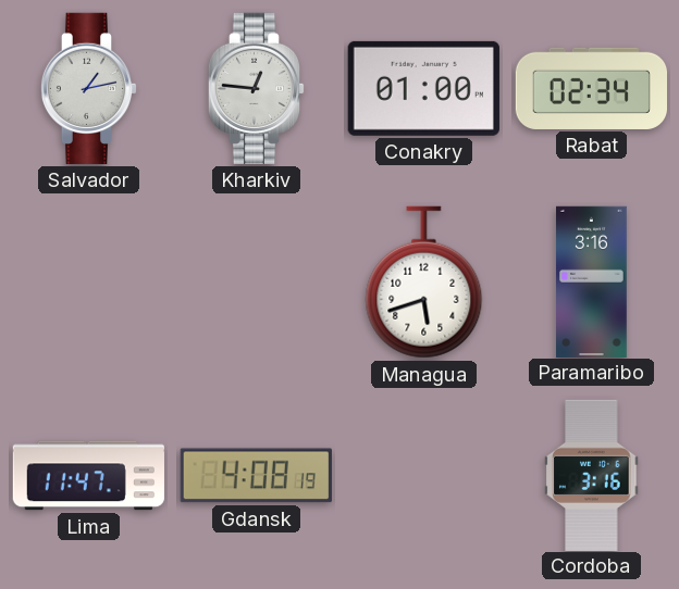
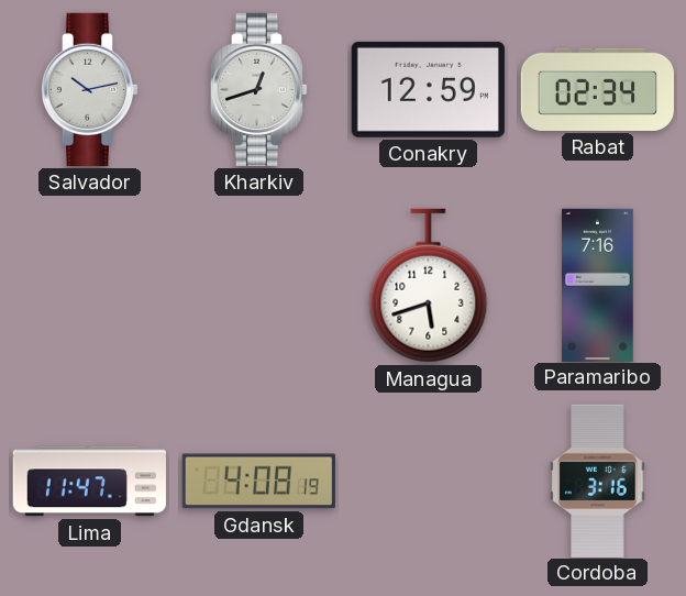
Salvador: 1:13 -> 10:13
Kharkiv: 12:46 -> 12:42
Conakry: 01:00 -> 12:59
Paramaribo: 3:16 -> 7:16
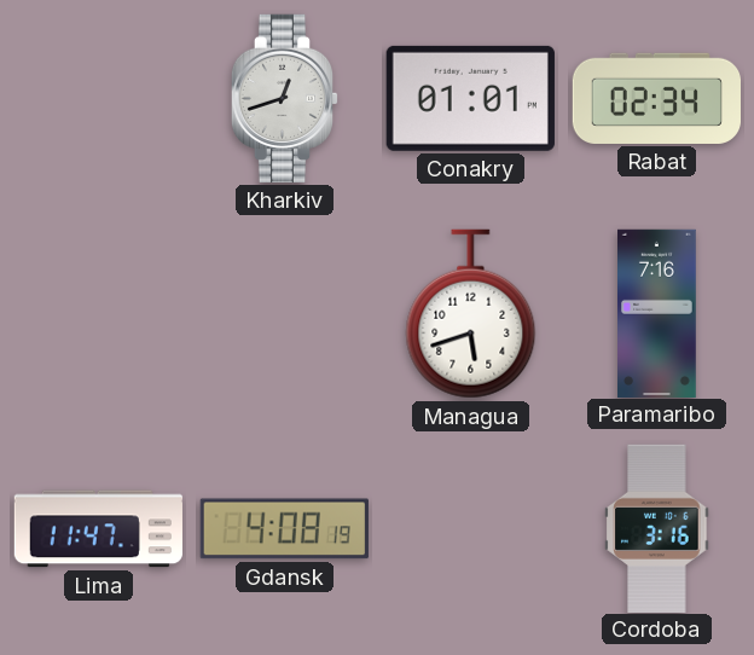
Salvador: 10:13 -> none
Conakry: 12:59 -> 01:01
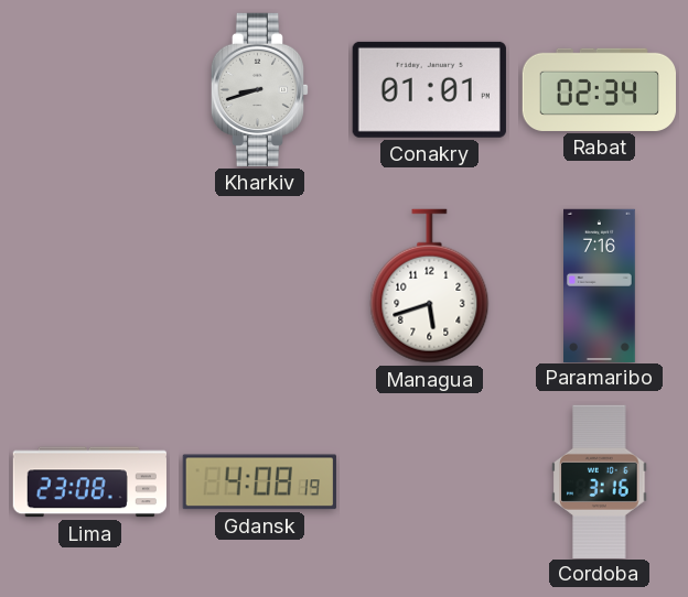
Kharkiv: 12:42 -> 8:42
Lima: 11:47 -> 23:08
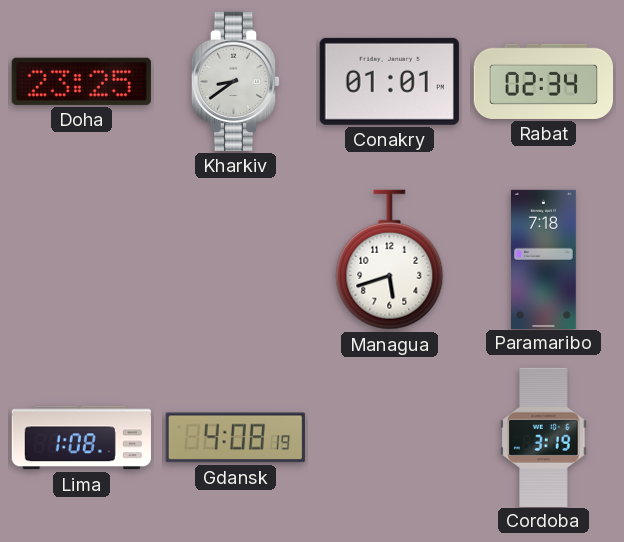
Doha: none -> 23:25
Kharkiv: 8:42 -> 8:39
Paramaribo: 7:16 -> 7:18
Lima: 23:08 -> 1:08
Cordoba: 3:16 -> 3:19
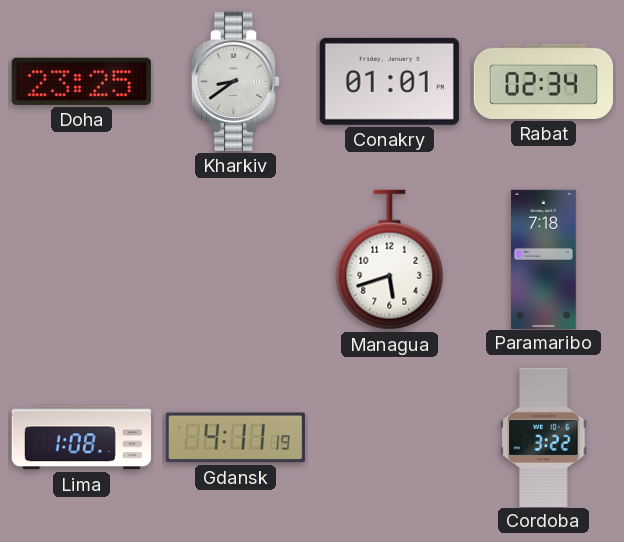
Gdansk: 4:08 -> 4:11
Cordoba: 3:19 -> 3:22
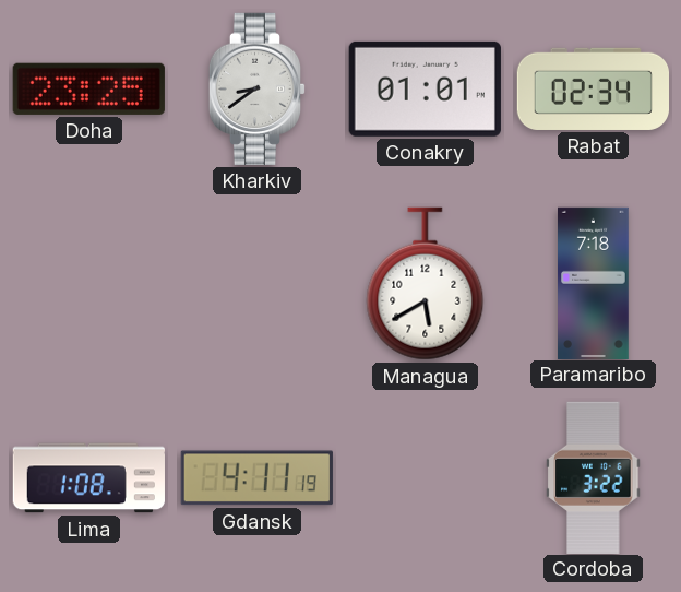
Managua: 5:42 -> 5:40
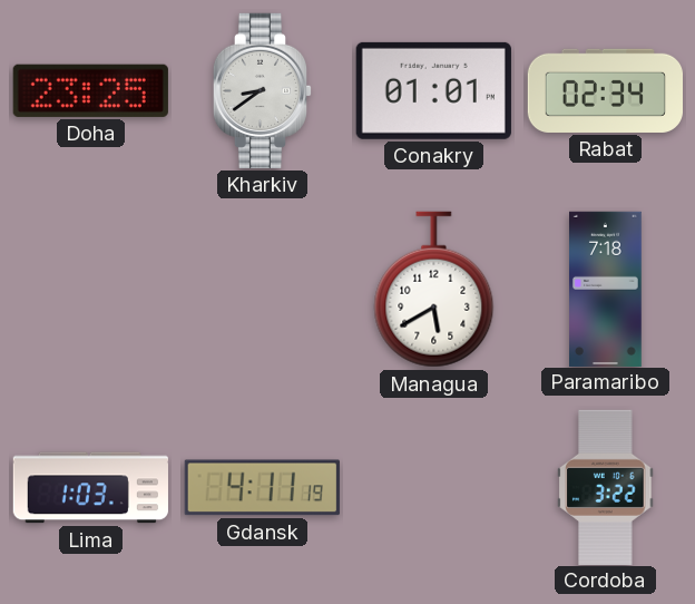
Lima: 1:08 -> 1:03
